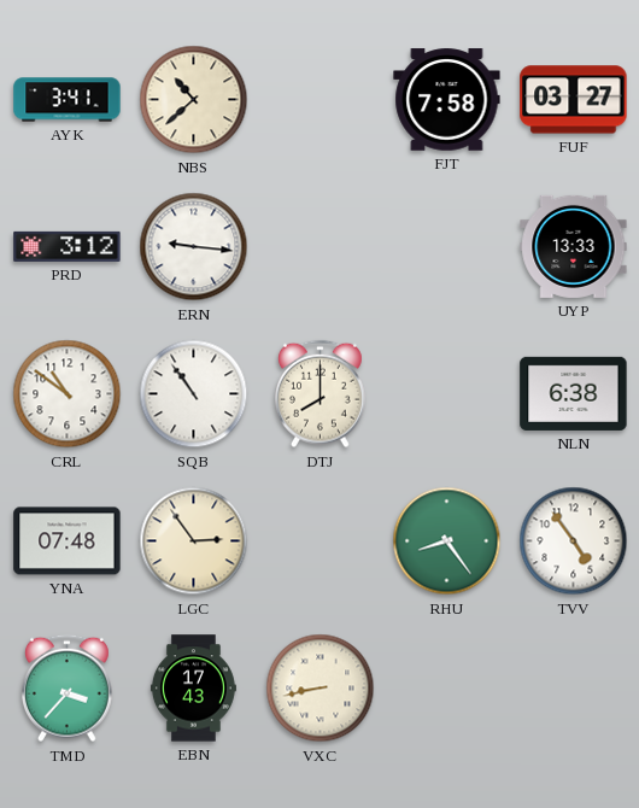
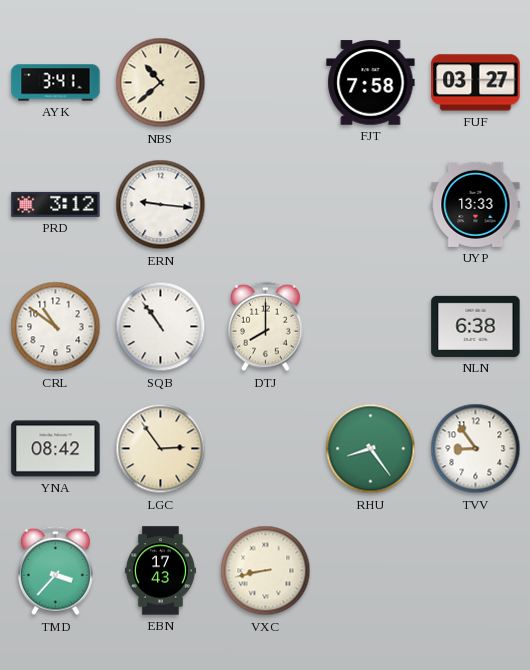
YNA: 07:48 -> 08:42
TVV: 4:54 -> 8:54
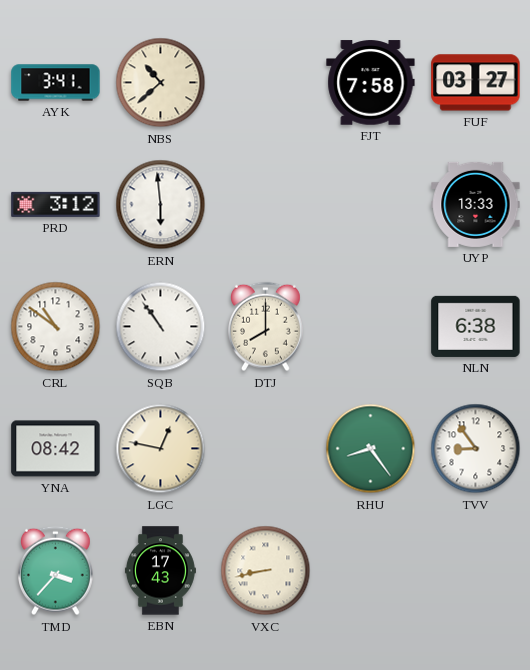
ERN: 9:16 -> 5:59
LGC: 2:54 -> 12:47
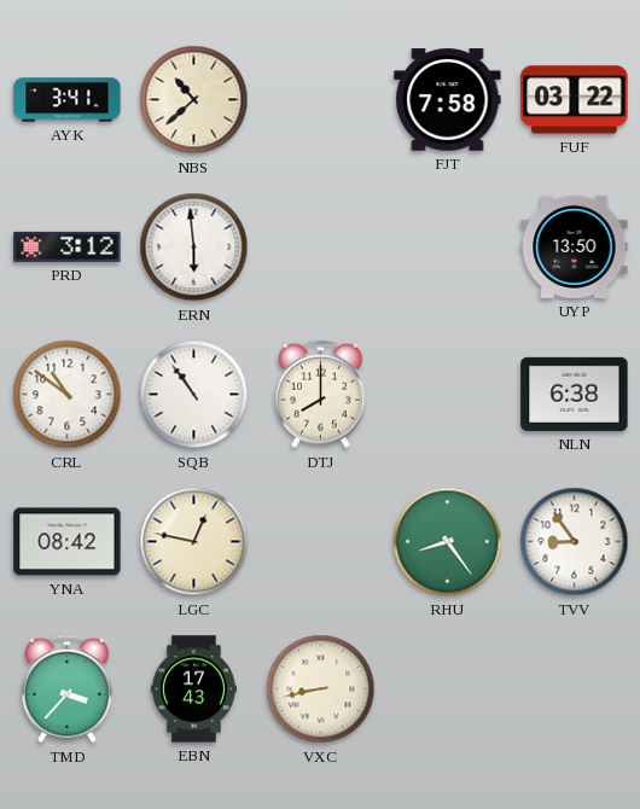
FUF: 03:27 -> 03:22
UYP: 13:33 -> 13:50
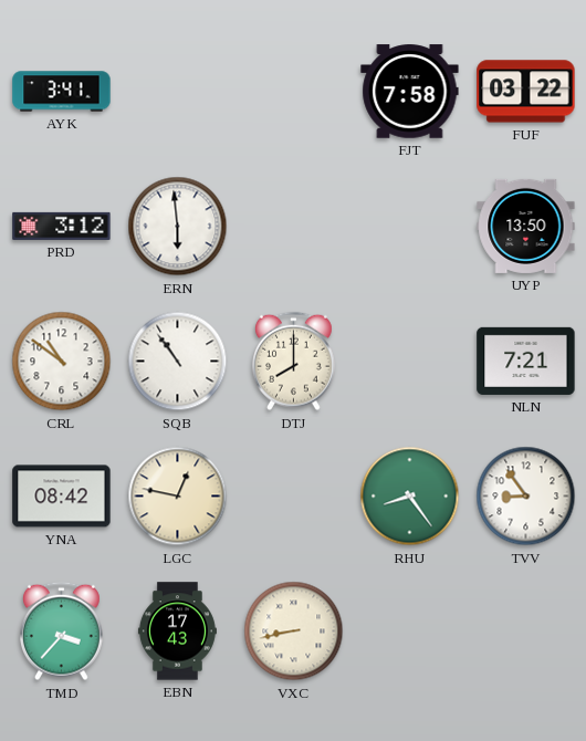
NBS: 10:38 -> none
NLN: 6:38 -> 7:21
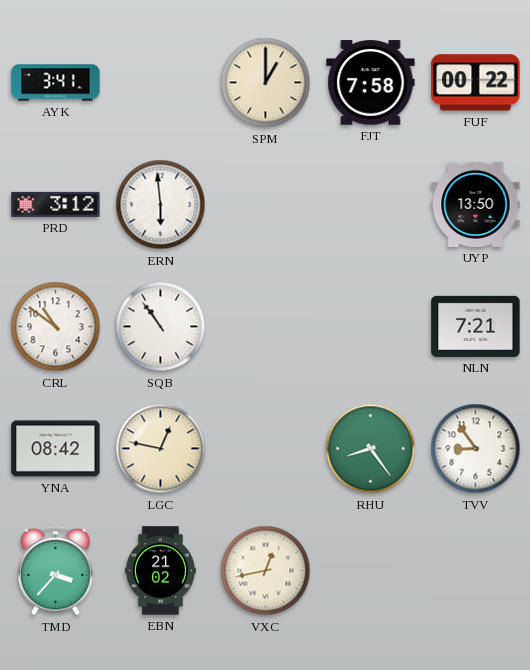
SPM: none -> 1:00
FUF: 03:22 -> 00:22
DTJ: 8:00 -> none
EBN: 17:43 -> 21:02
VXC: 8:43 -> 12:43
